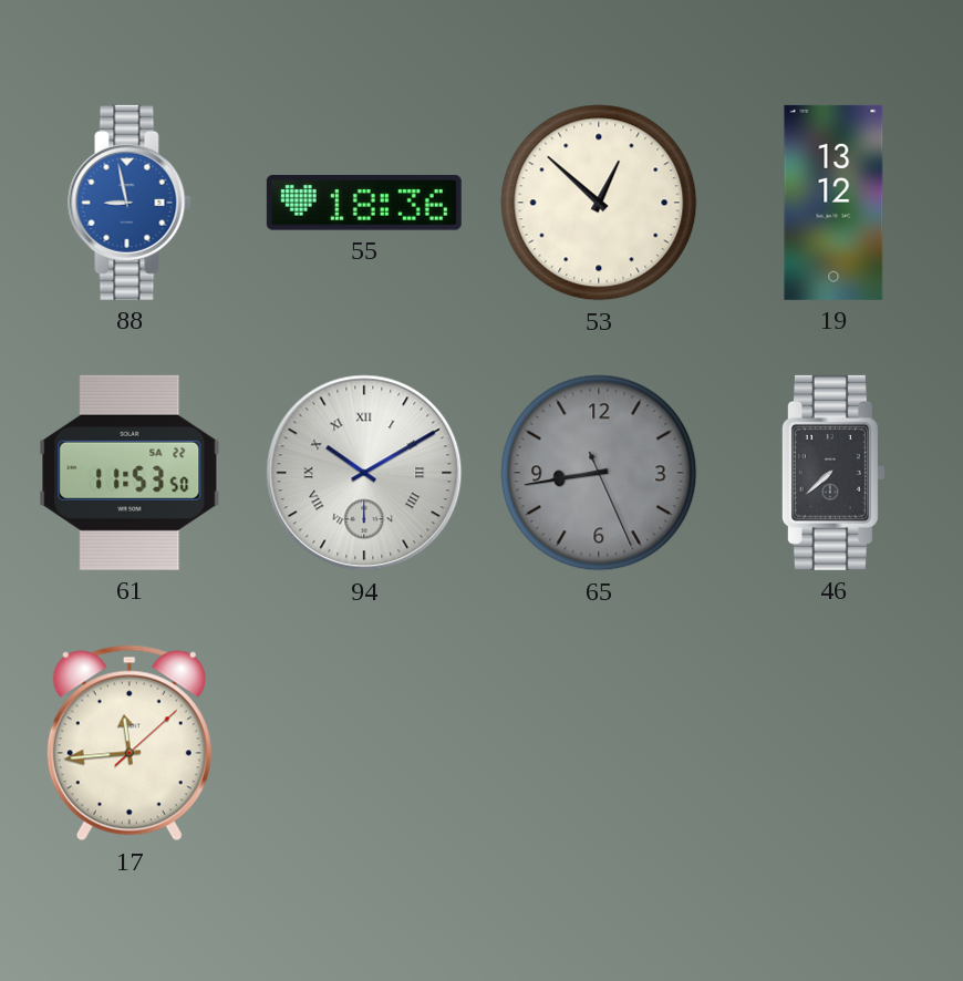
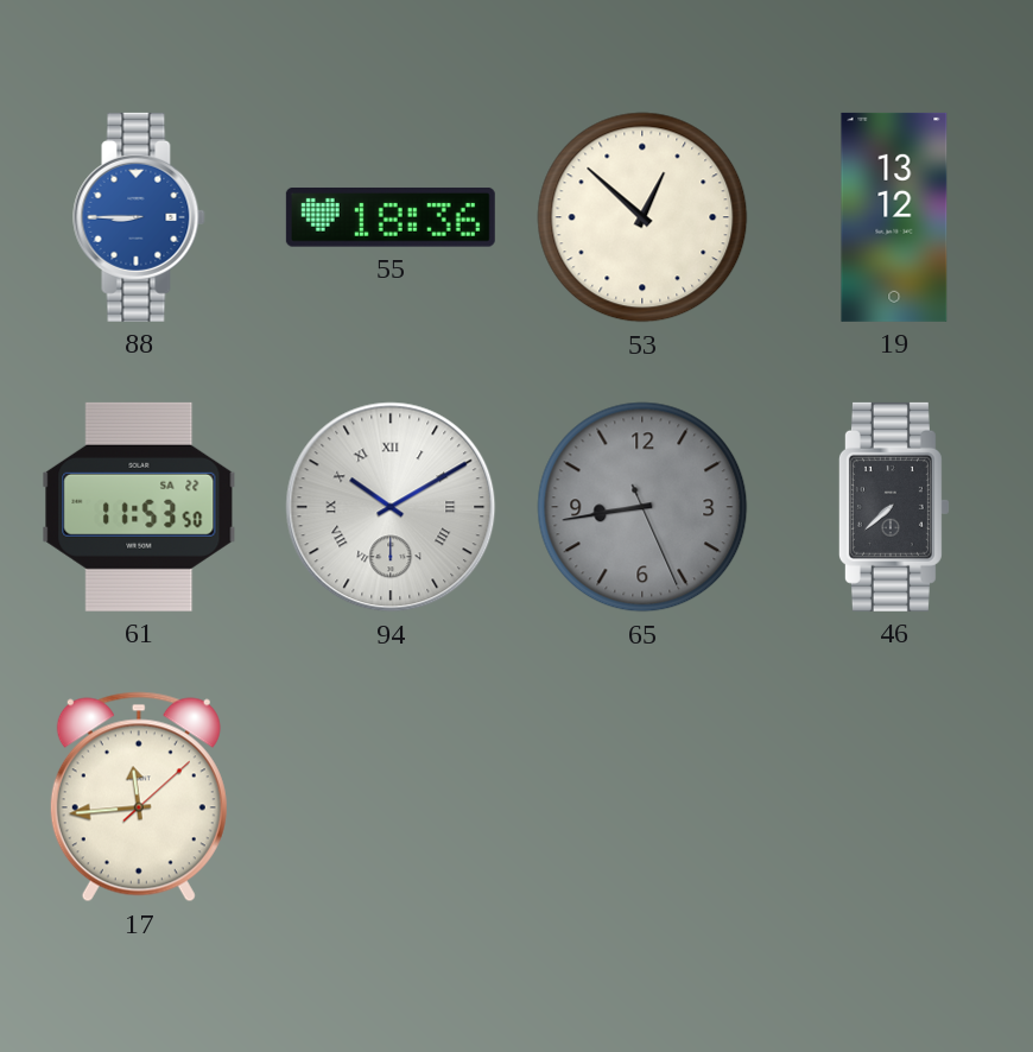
88: 8:58 -> 8:45
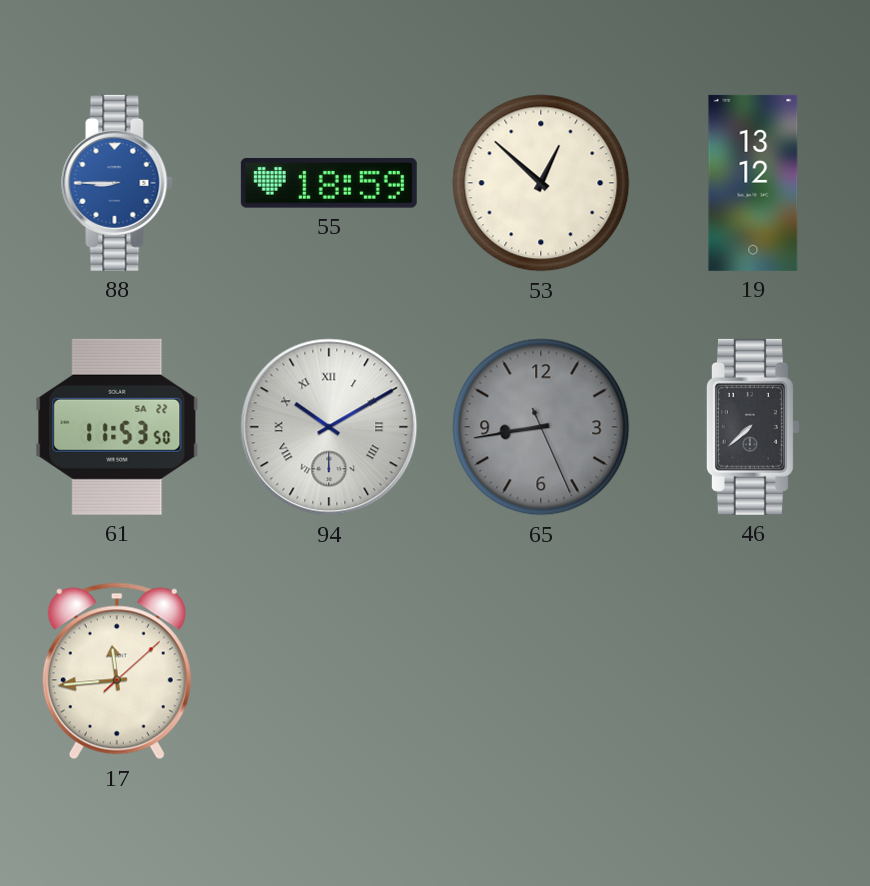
55: 18:36 -> 18:59
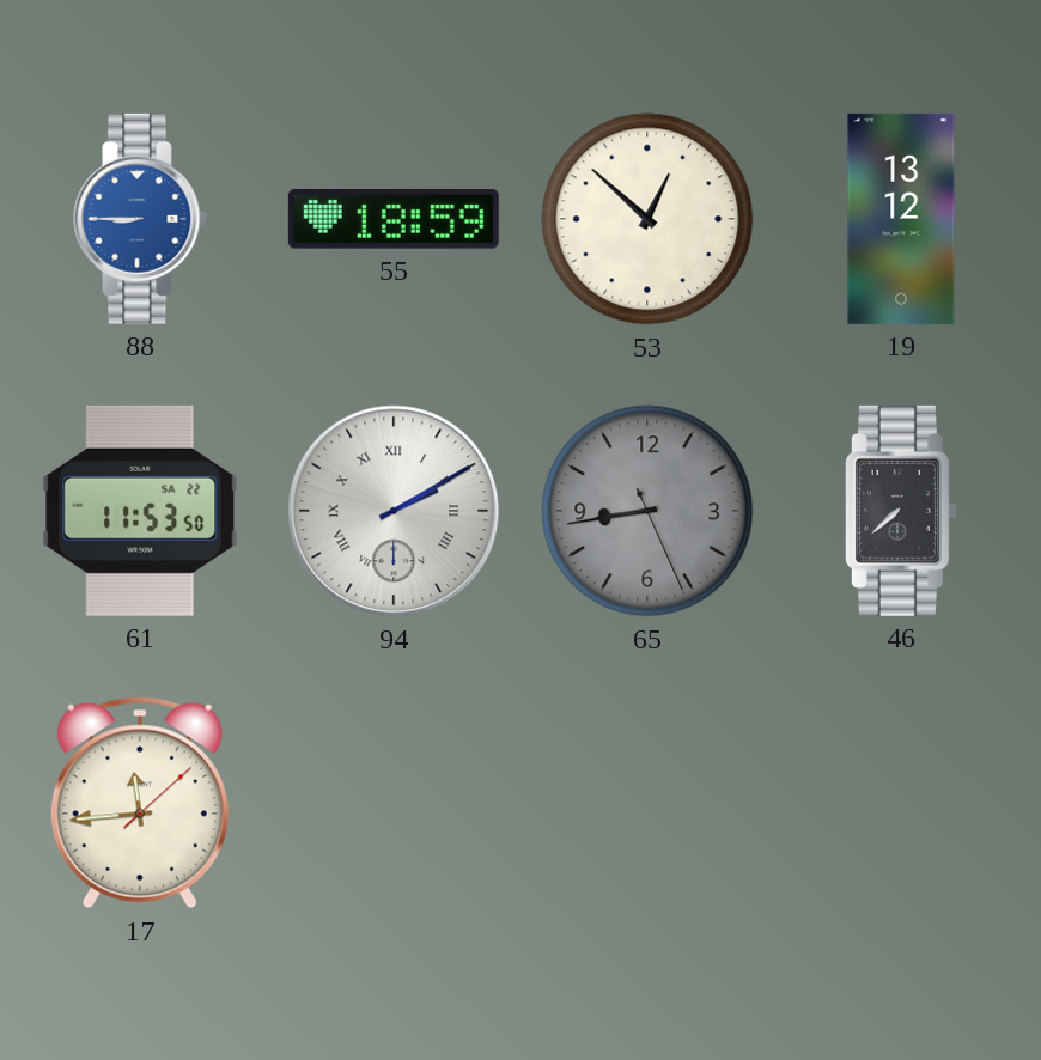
94: 10:10 -> 2:10
